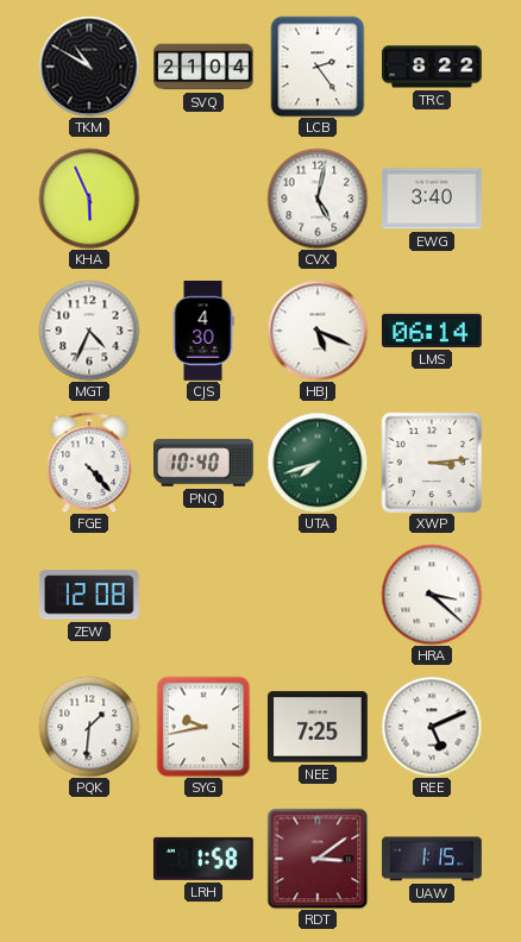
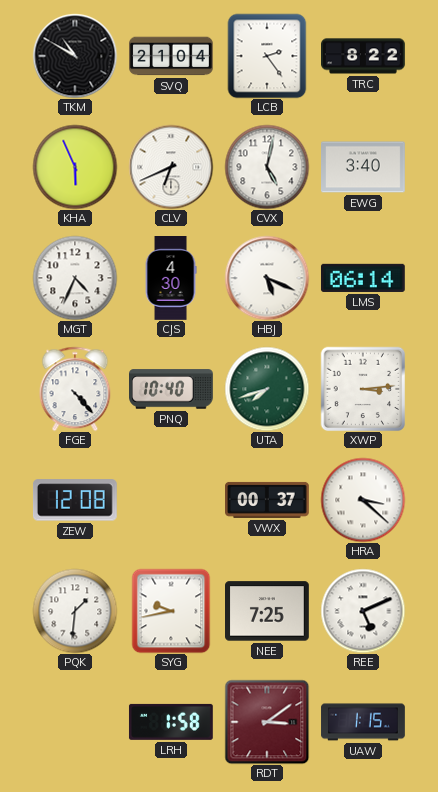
CLV: none -> 6:41
VWX: none -> 00:37
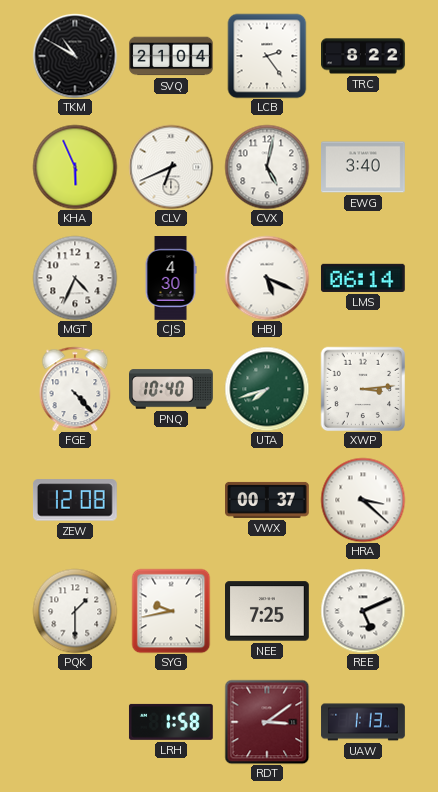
PQK: 1:31 -> 1:30
UAW: 1:15 -> 1:13
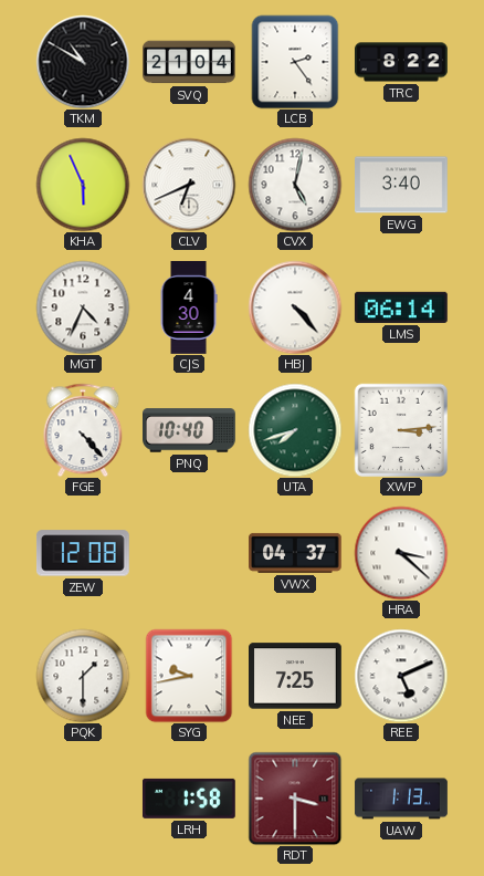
HBJ: 5:19 -> 4:23
VWX: 00:37 -> 04:37
RDT: 3:09 -> 3:30
